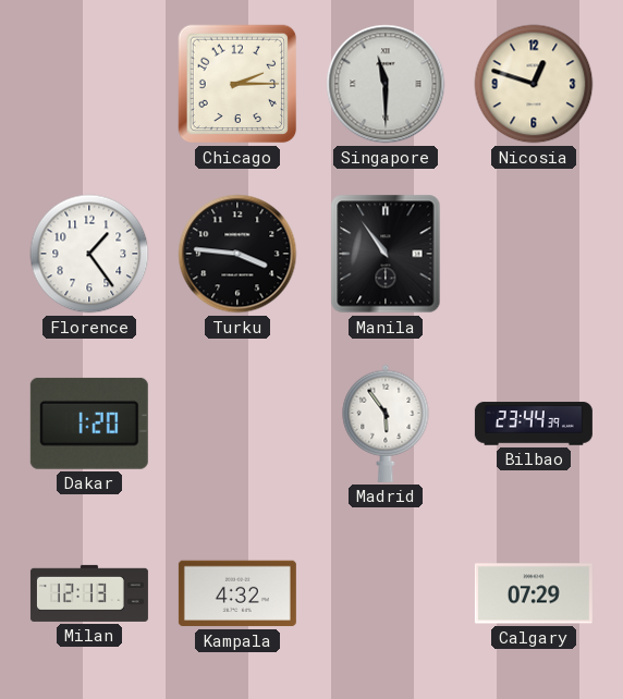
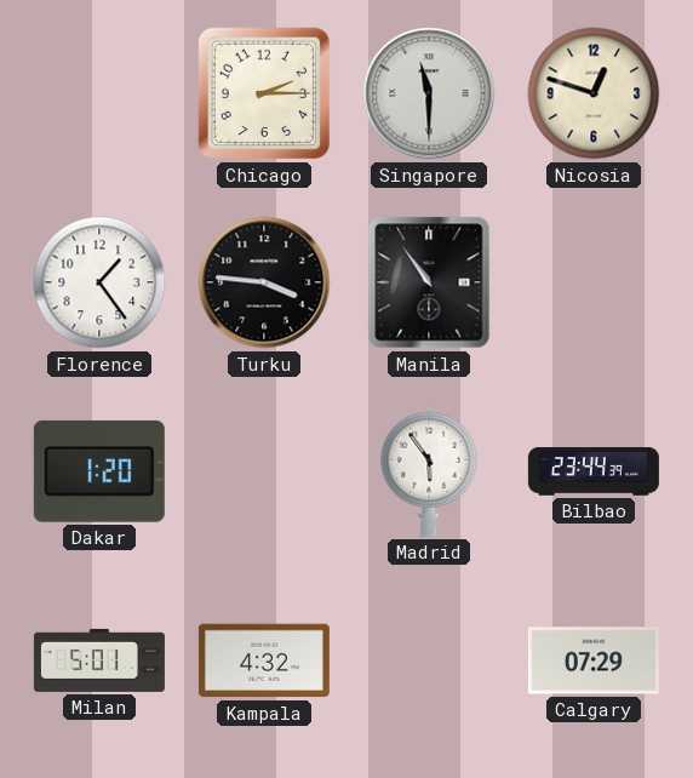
Milan: 12:13 -> 5:01
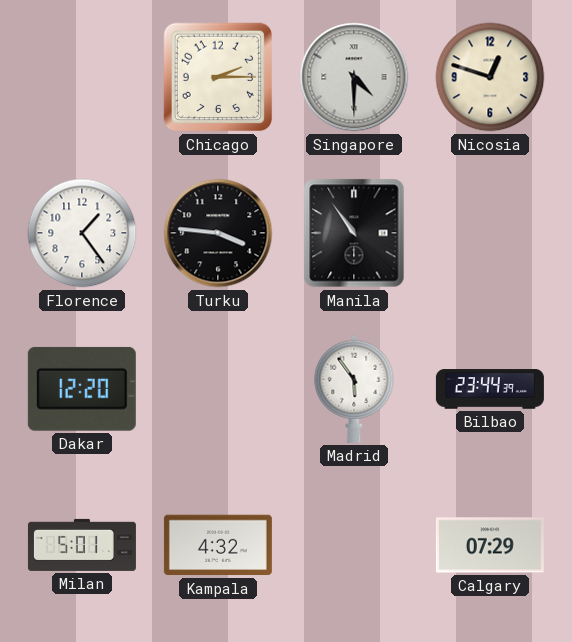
Singapore: 11:30 -> 4:30
Dakar: 1:20 -> 12:20
